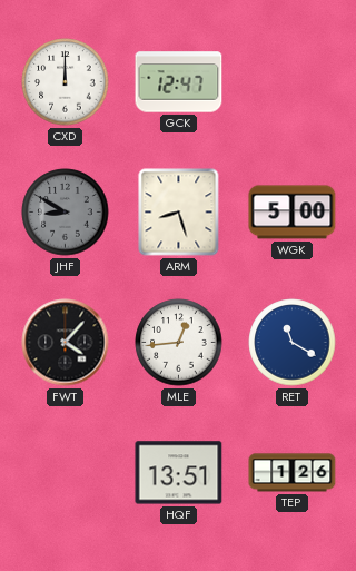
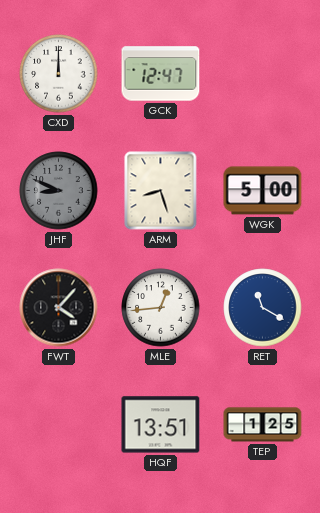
JHF: 8:50 -> 8:49
TEP: 1:26 -> 1:25
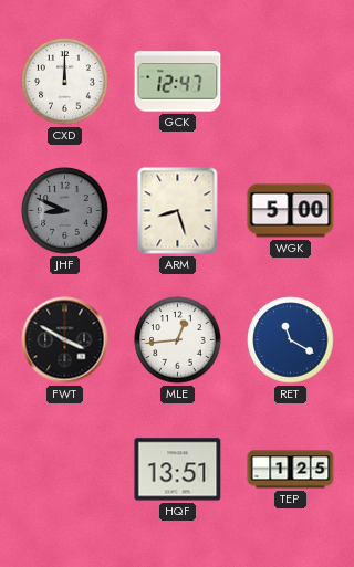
FWT: 4:07 -> 3:50
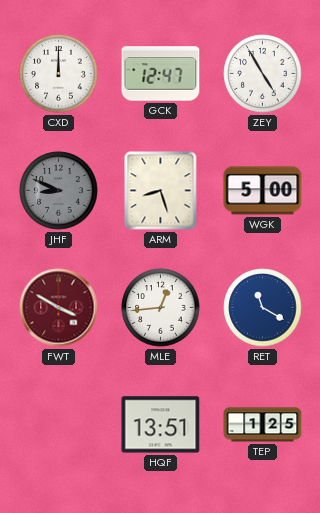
ZEY: none -> 4:55
FWT dial: black -> burgundy
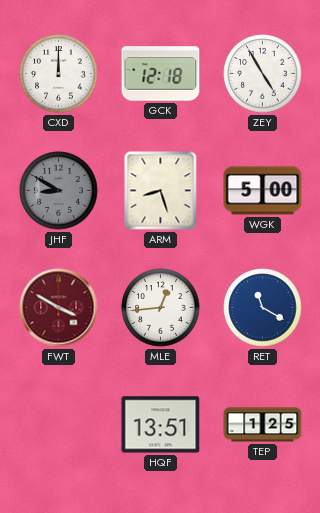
GCK: 12:47 -> 12:18
JHF: 8:49 -> 8:50
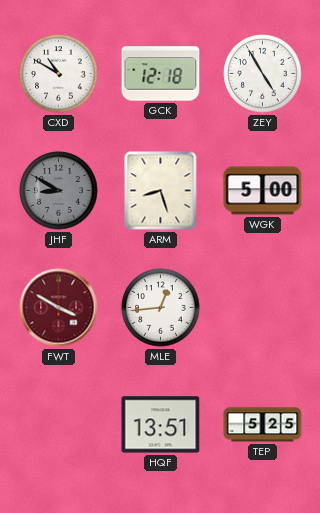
CXD: 12:00 -> 10:50
RET: 11:20 -> none
TEP: 1:25 -> 5:25
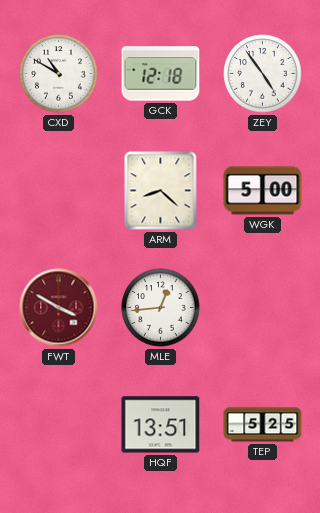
ZEY: 4:55 -> 4:54
JHF: 8:50 -> none
ARM: 8:27 -> 8:22
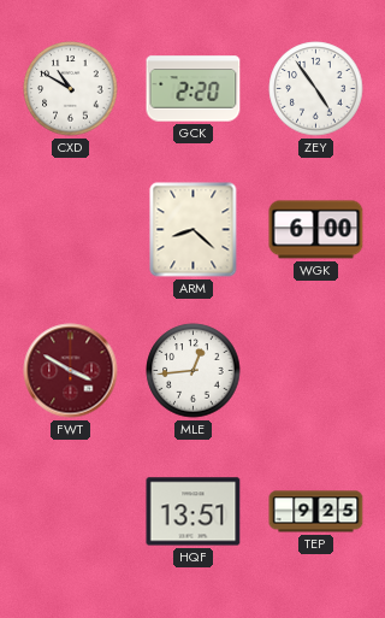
GCK: 12:18 -> 2:20
WGK: 5:00 -> 6:00
TEP: 5:25 -> 9:25
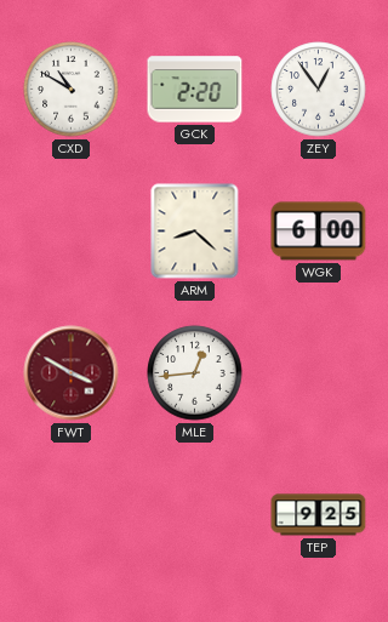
ZEY: 4:54 -> 12:54
HQF: 13:51 -> none
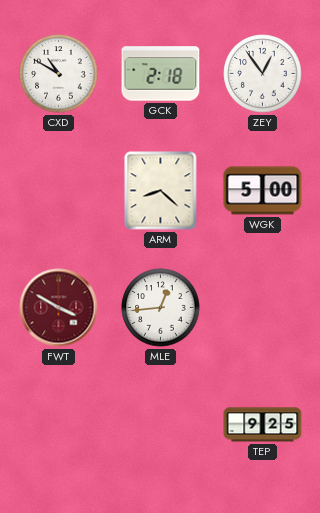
GCK: 2:20 -> 2:18
WGK: 6:00 -> 5:00
